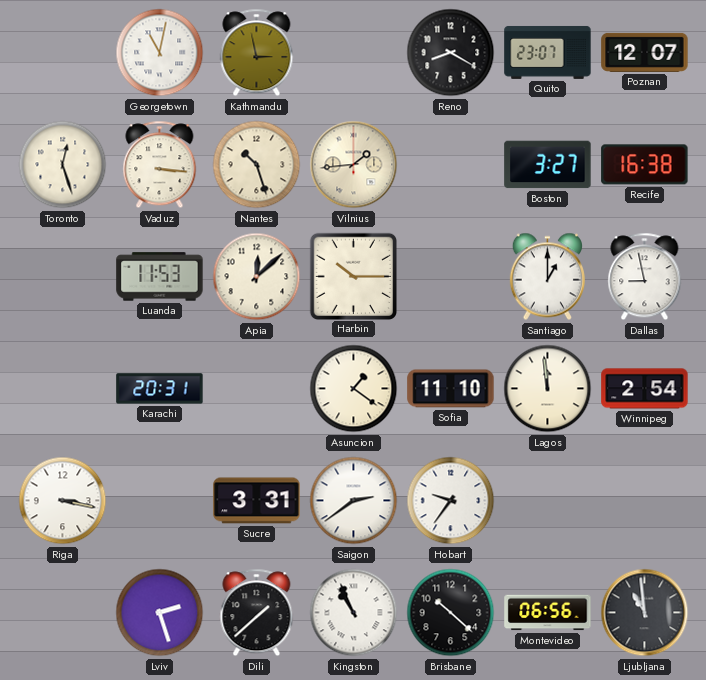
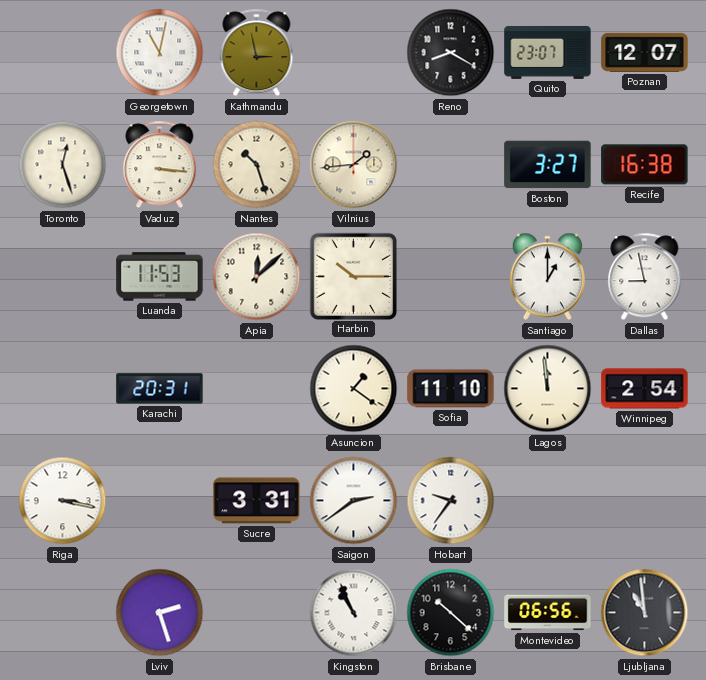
Dili: 1:38 -> none
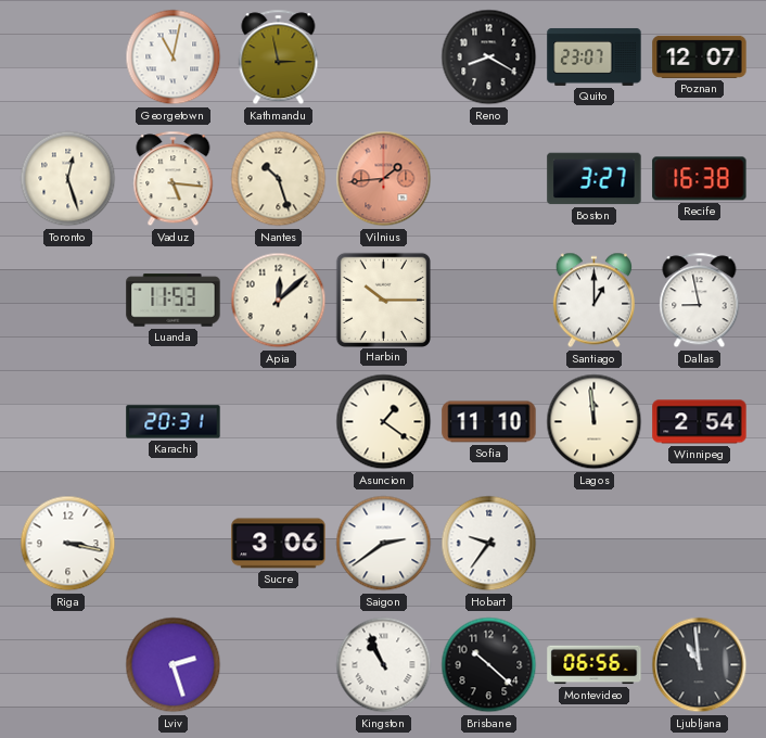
Vaduz: 3:16 -> 5:16
Vilnius dial: cream -> salmon
Sucre: 3:31 -> 3:06
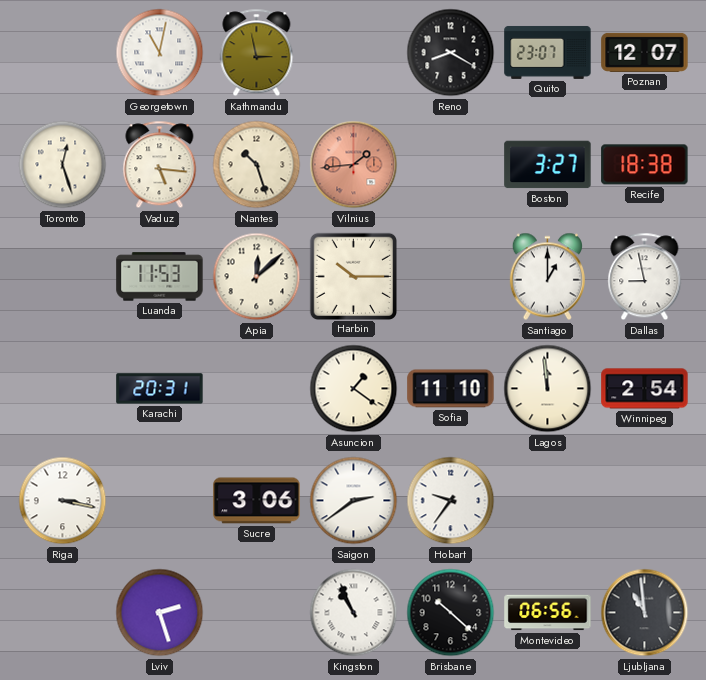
Recife: 16:38 -> 18:38
